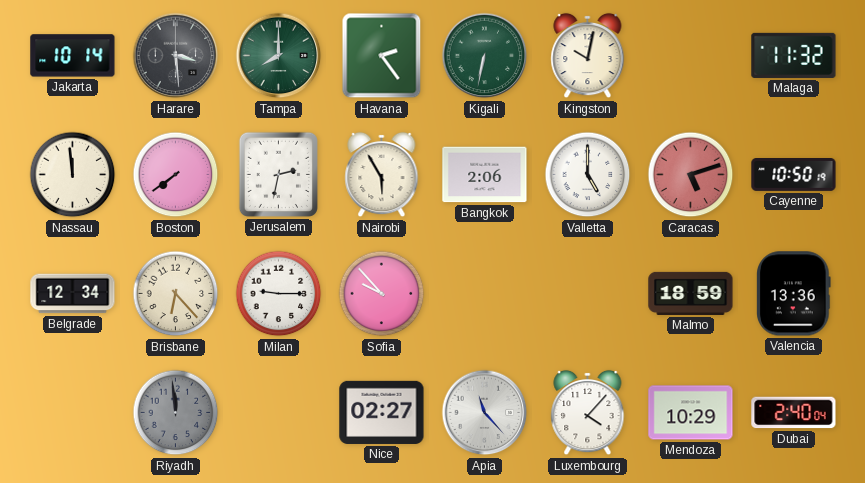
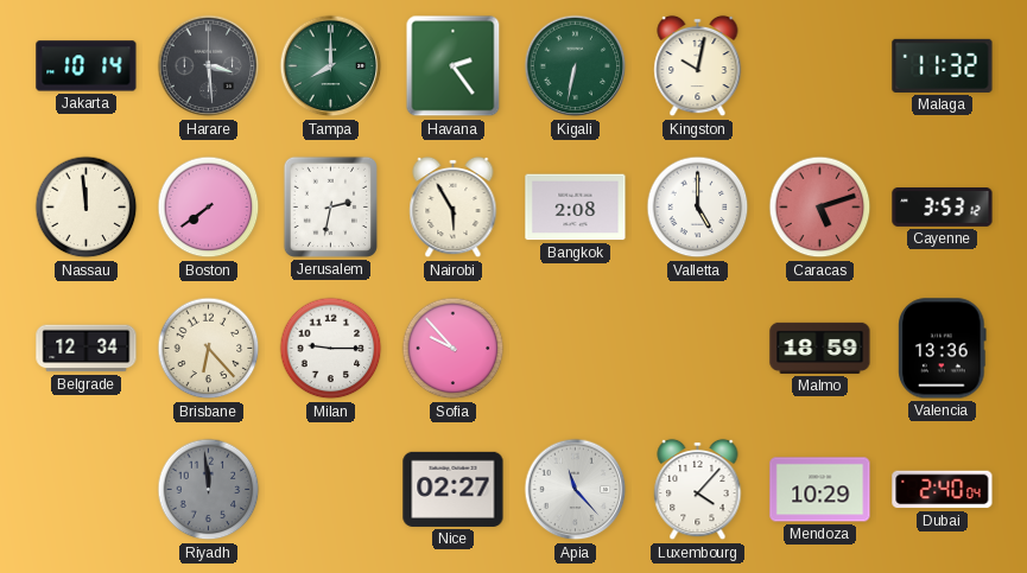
Bangkok: 2:06 -> 2:08
Cayenne: 10:50 -> 3:53
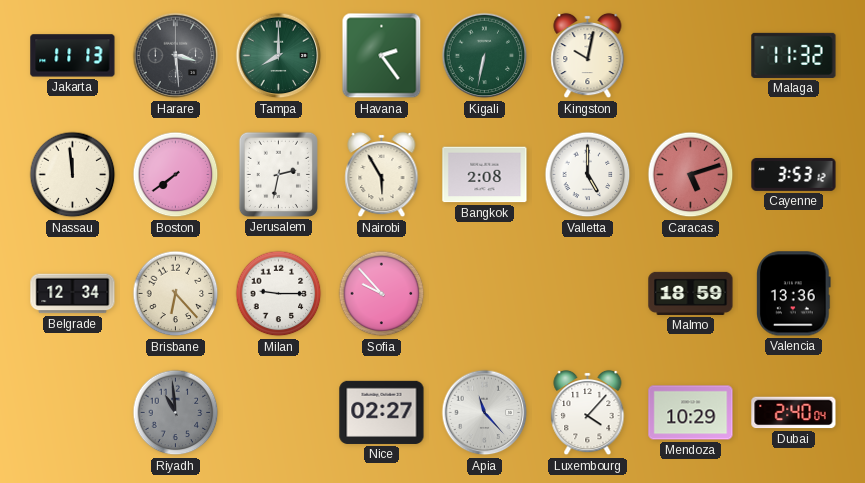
Jakarta: 10:14 -> 11:13
Riyadh: 11:59 -> 10:59
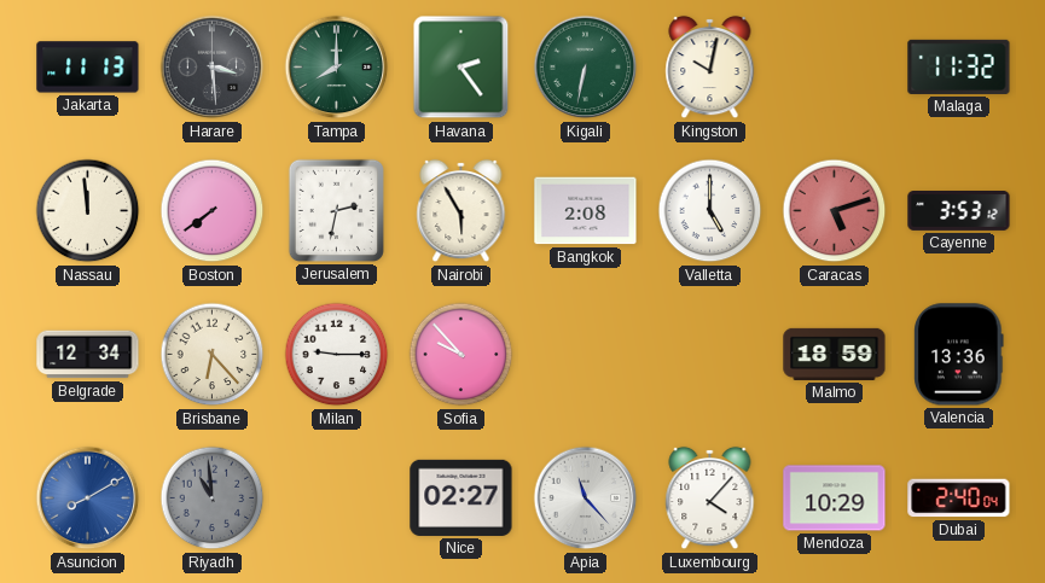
Asuncion: none -> 8:10
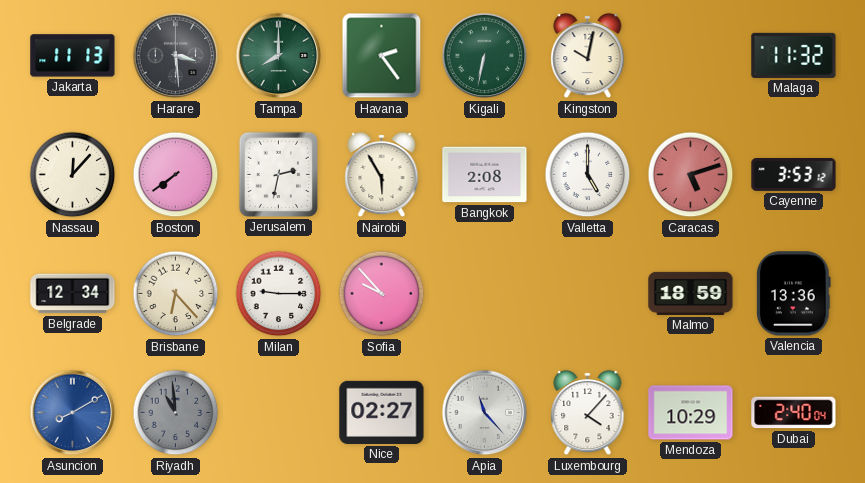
Nassau: 11:59 -> 12:07
